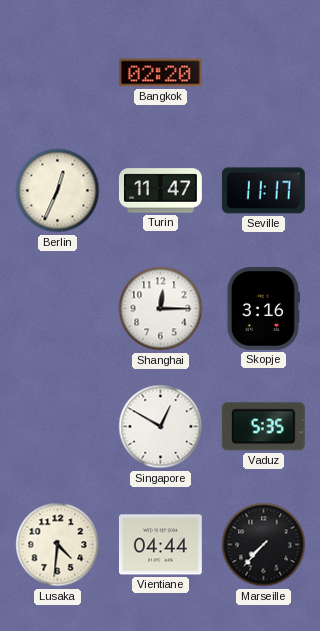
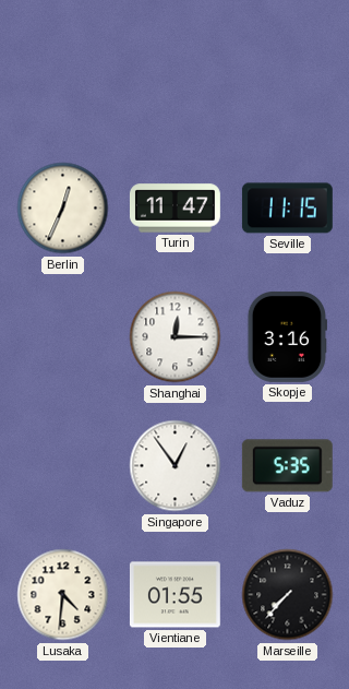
Bangkok: 02:20 -> none
Seville: 11:17 -> 11:15
Singapore: 12:50 -> 12:54
Vientiane: 04:44 -> 01:55
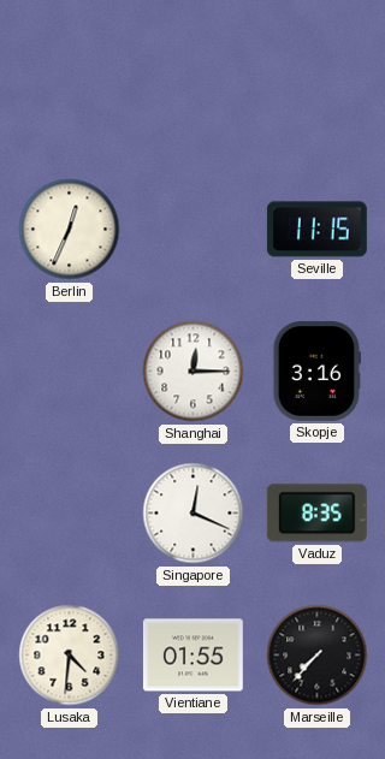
Turin: 11:47 -> none
Singapore: 12:54 -> 12:19
Vaduz: 5:35 -> 8:35
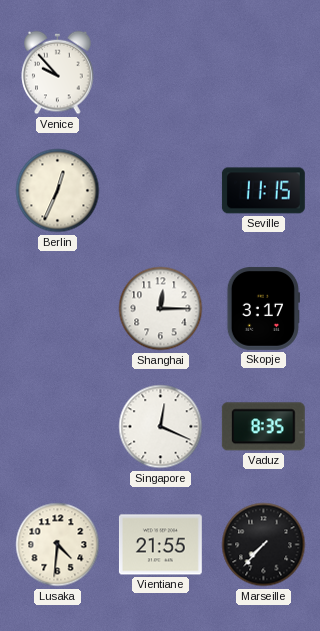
Venice: none -> 9:53
Skopje: 3:16 -> 3:17
Vientiane: 01:55 -> 21:55
